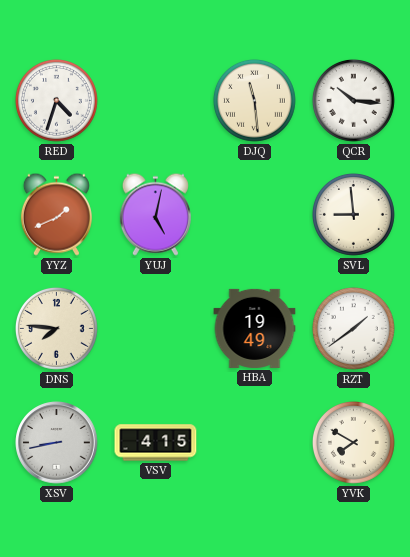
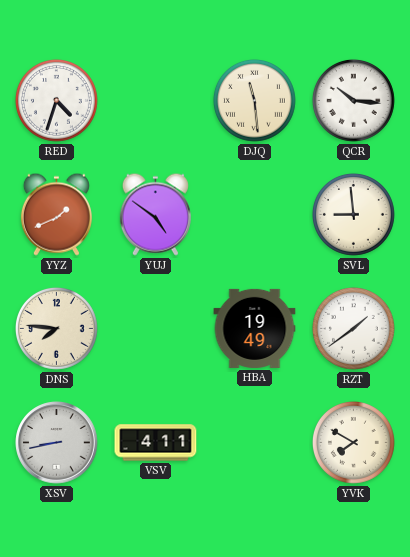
YUJ: 5:02 -> 4:51
VSV: 4:15 -> 4:11
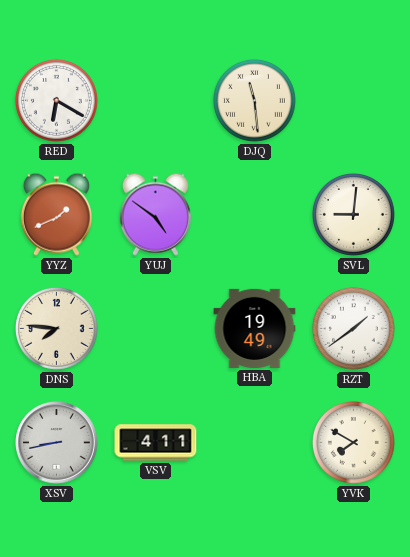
RED: 4:33 -> 6:20
QCR: 10:16 -> none
SVL: 8:59 -> 9:01
